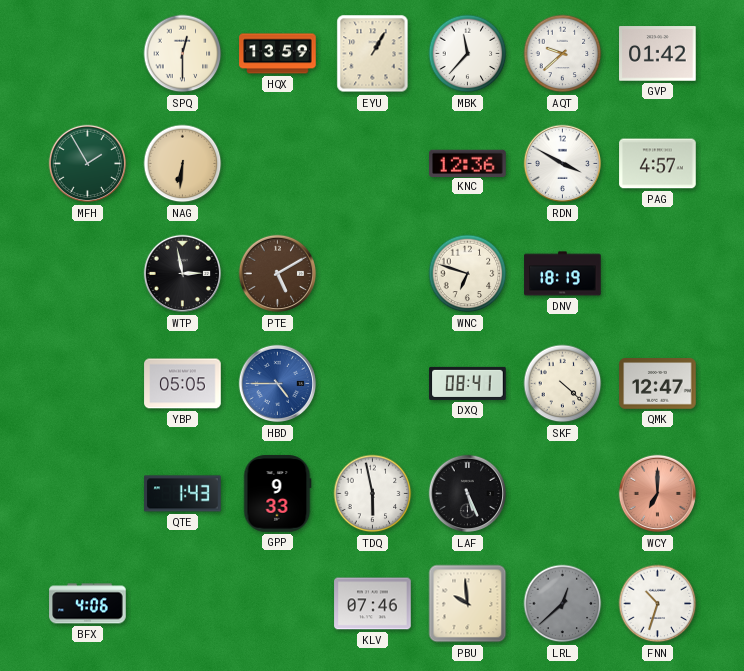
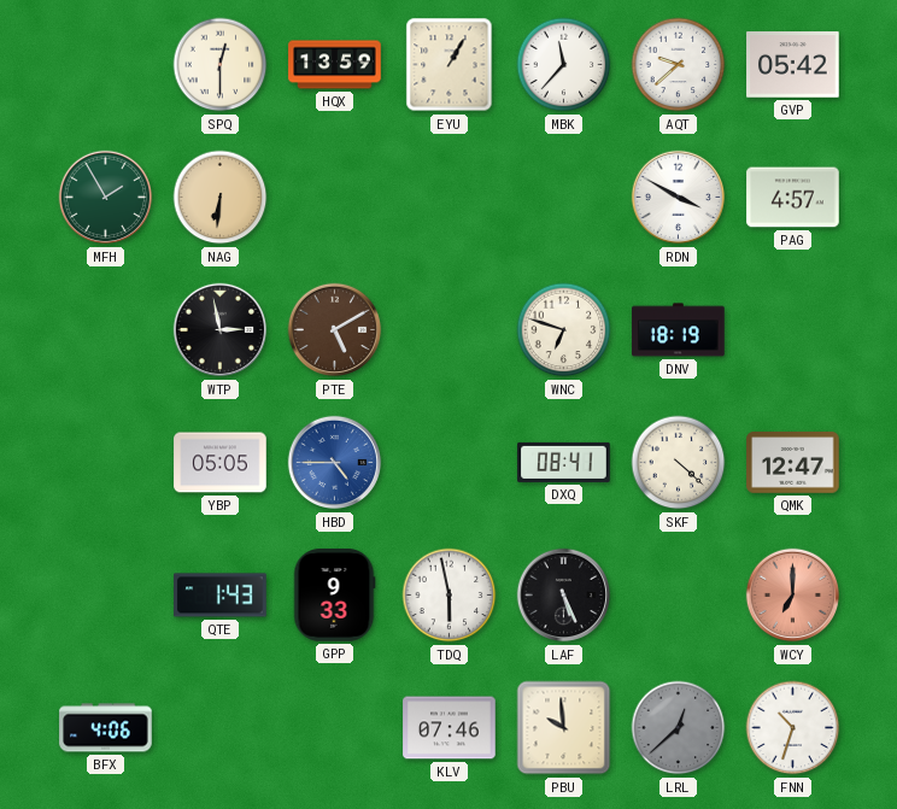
GVP: 01:42 -> 05:42
KNC: 12:36 -> none
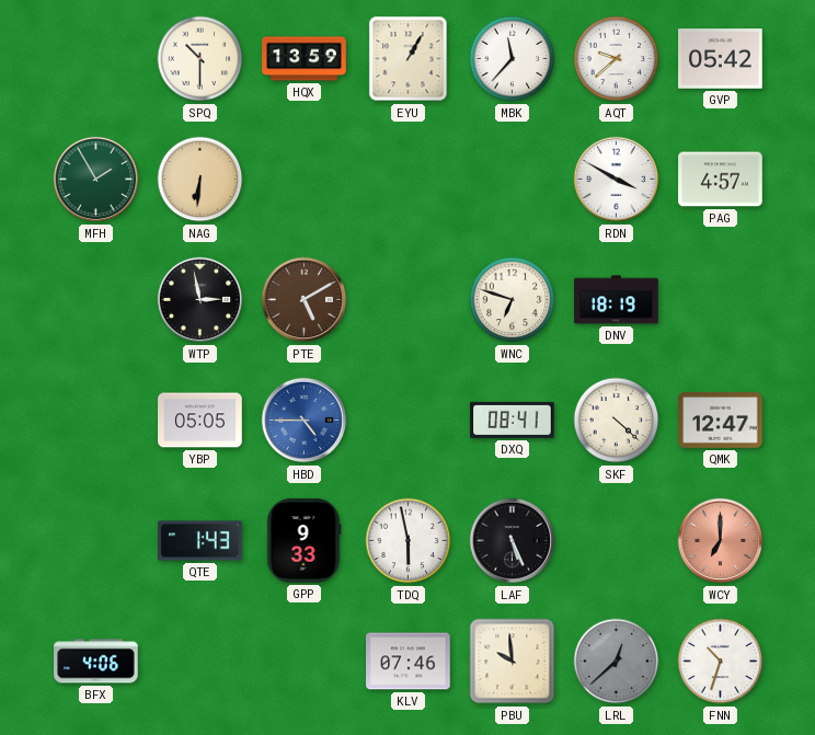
SPQ: 12:30 -> 10:30
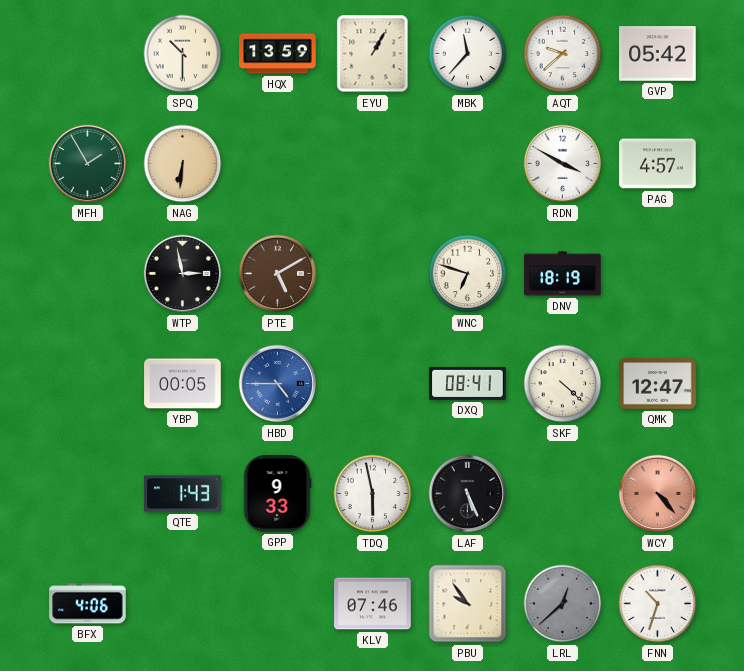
YBP: 05:05 -> 00:05
WCY: 7:00 -> 4:23
PBU: 9:59 -> 9:54
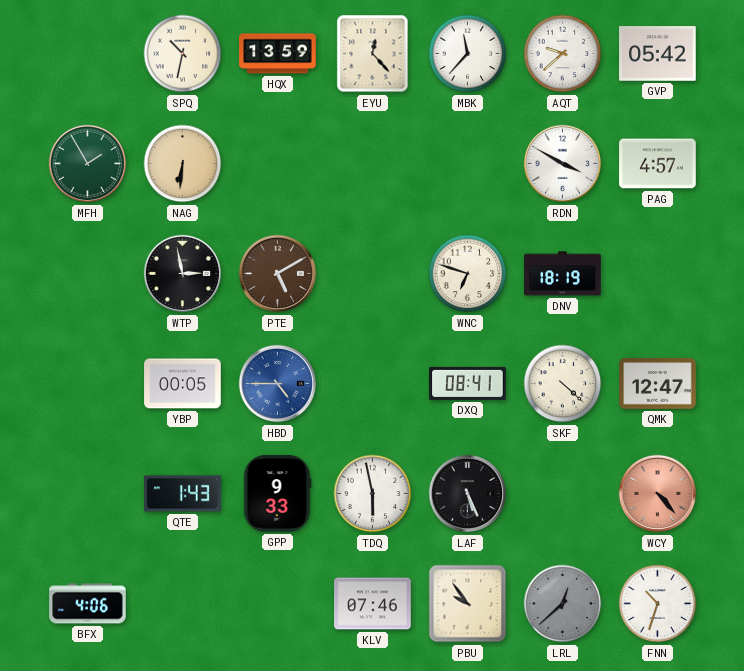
SPQ: 10:30 -> 10:32
EYU: 1:05 -> 12:23
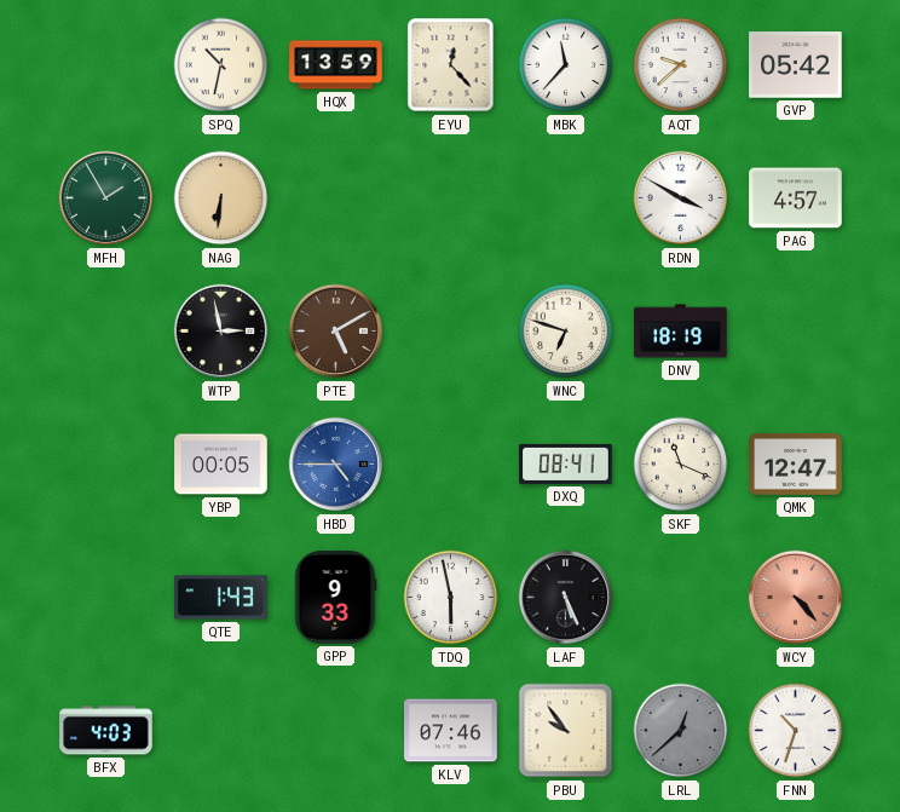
SKF: 4:22 -> 11:19
BFX: 4:06 -> 4:03
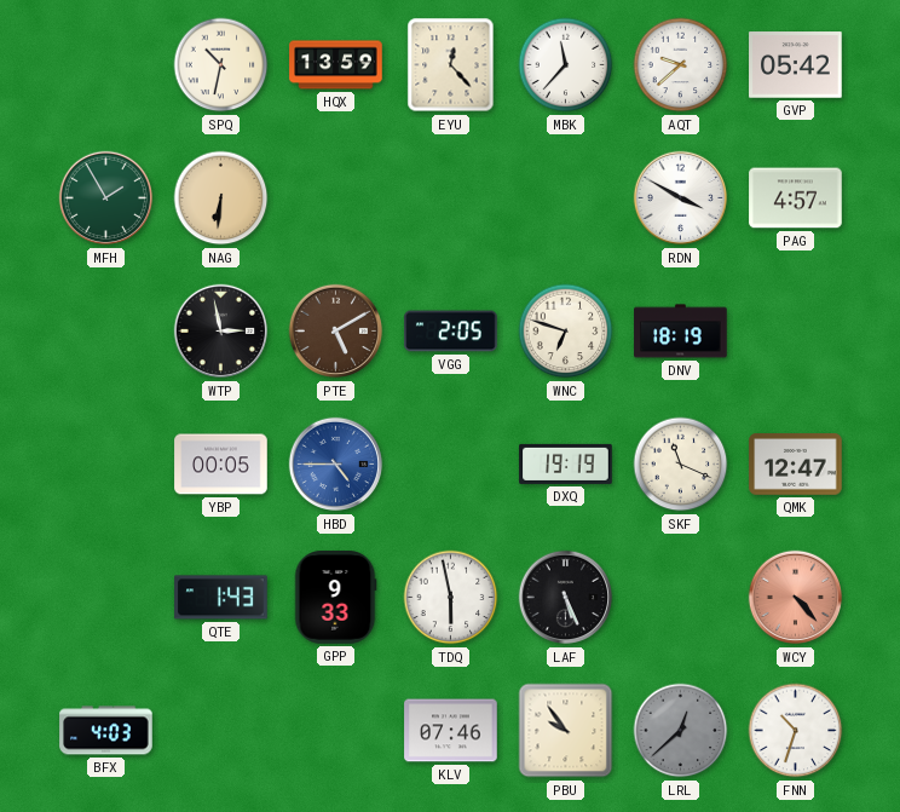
VGG: none -> 2:05
DXQ: 08:41 -> 19:19
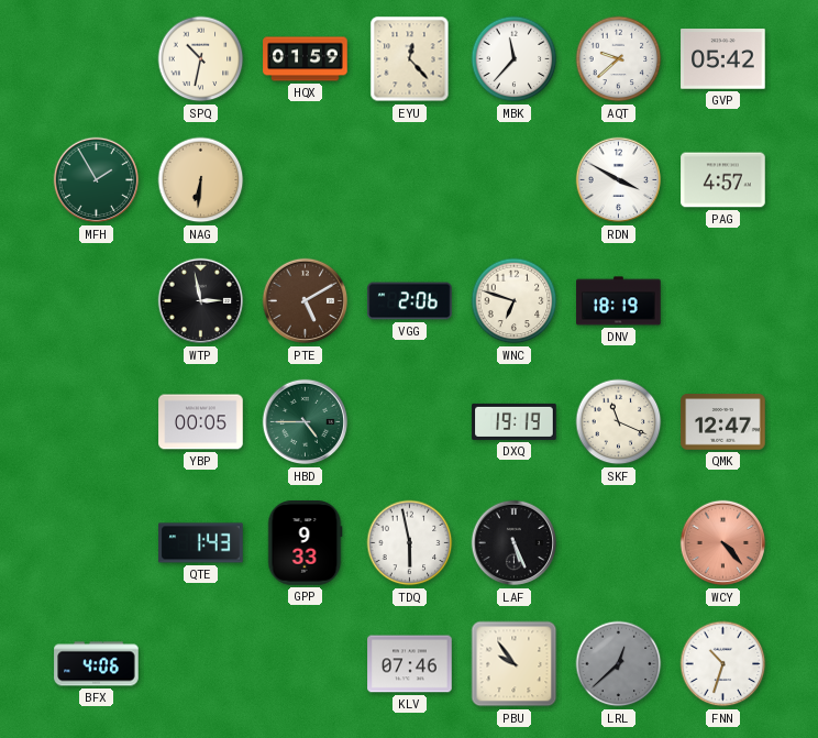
HQX: 13:59 -> 01:59
VGG: 2:05 -> 2:06
HBD dial: blue -> green
BFX: 4:03 -> 4:06
